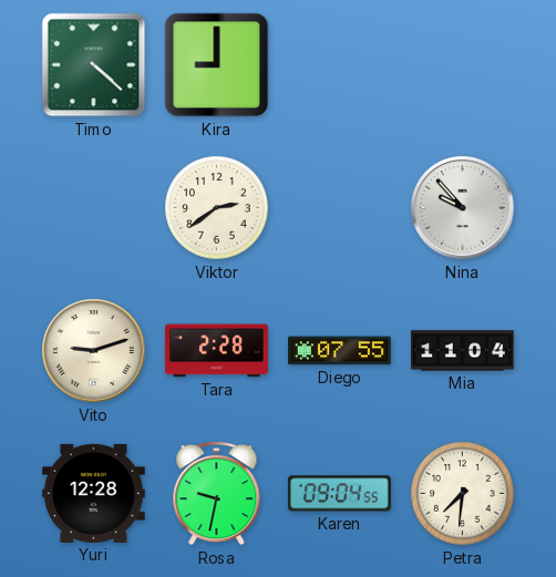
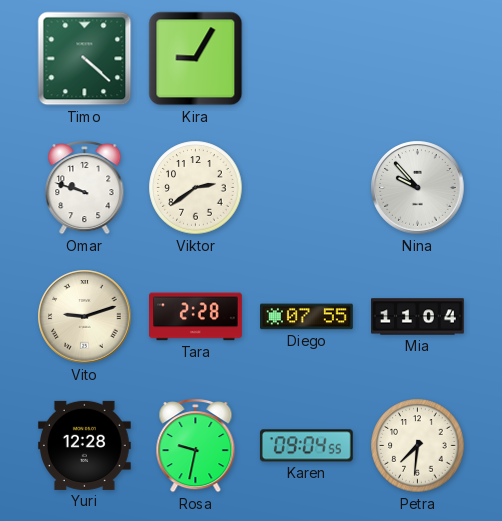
Kira: 9:00 -> 9:05
Omar: none -> 9:48
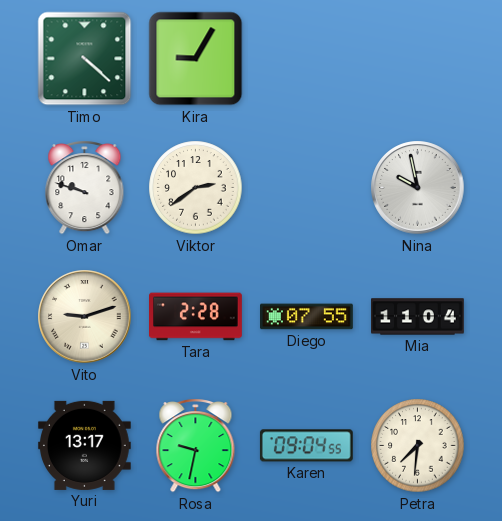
Nina: 9:53 -> 9:58
Yuri: 12:28 -> 13:17
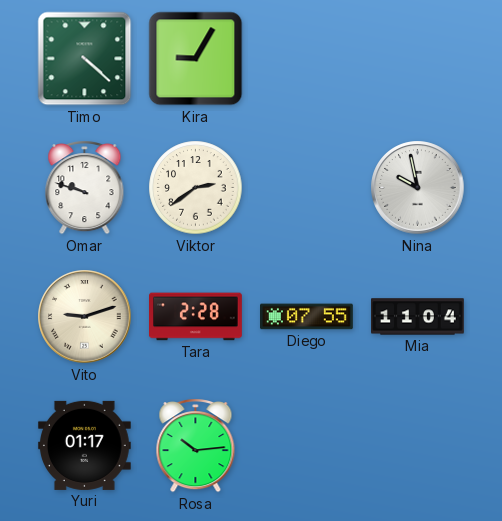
Yuri: 13:17 -> 01:17
Rosa: 9:32 -> 10:14
Karen: 09:04 -> none
Petra: 7:31 -> none
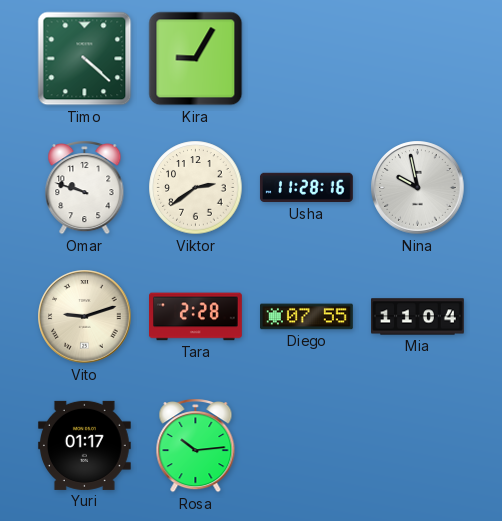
Usha: none -> 11:28
